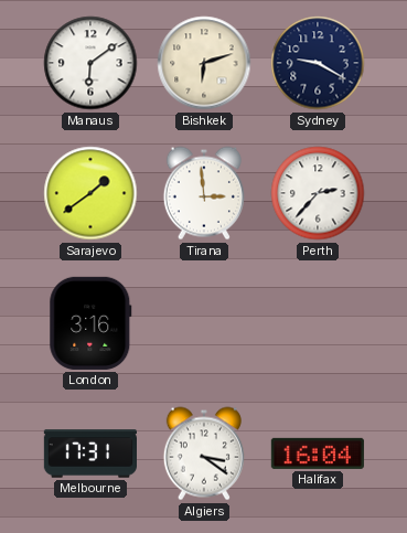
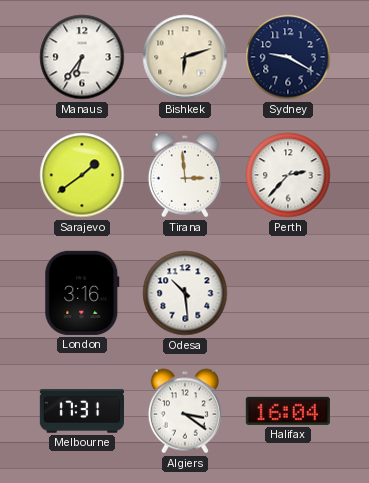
Manaus: 6:09 -> 6:36
Odesa: none -> 10:29
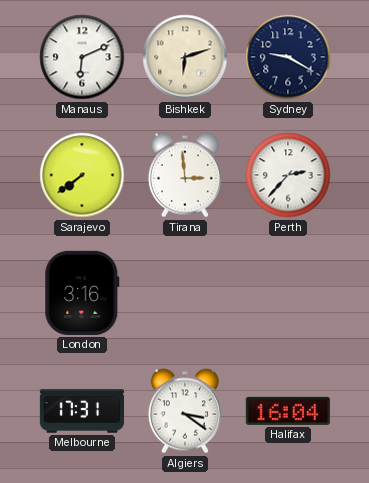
Manaus: 6:36 -> 6:11
Sarajevo: 1:39 -> 7:39
Odesa: 10:29 -> none
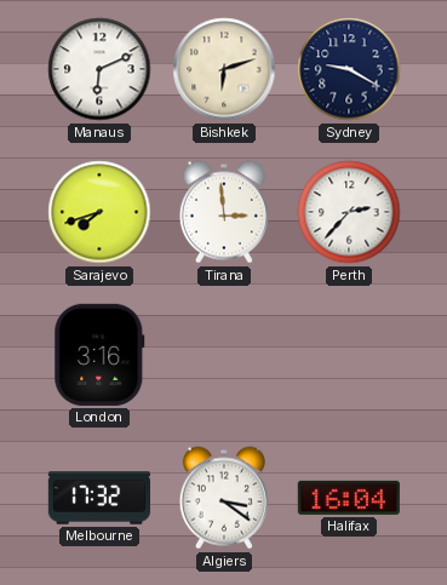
Sarajevo: 7:39 -> 7:42
Melbourne: 17:31 -> 17:32
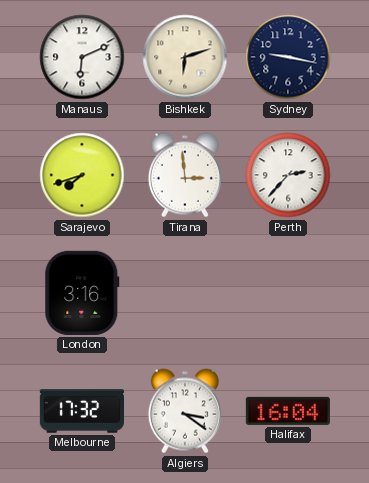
Sydney: 9:20 -> 9:17
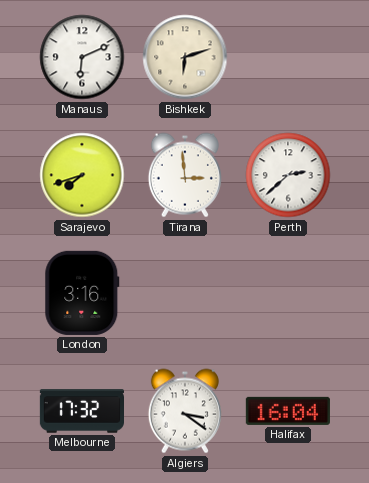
Sydney: 9:17 -> none
Perth: 2:37 -> 2:38
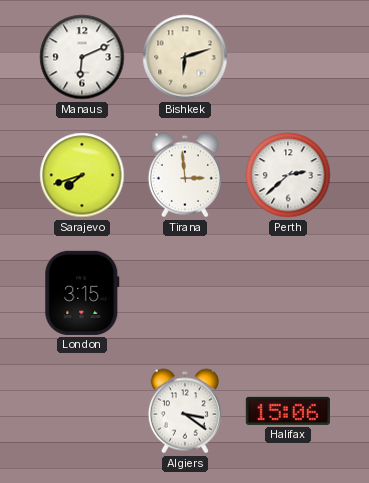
London: 3:16 -> 3:15
Melbourne: 17:32 -> none
Halifax: 16:04 -> 15:06
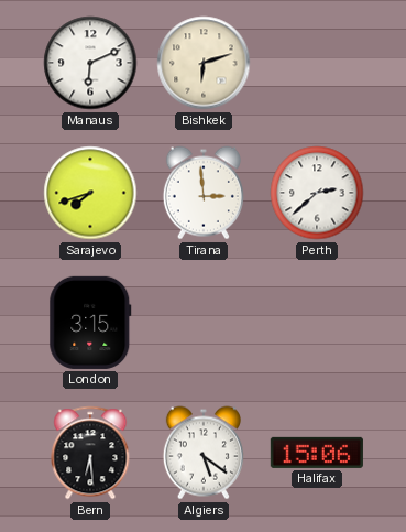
Bern: none -> 6:29
Algiers: 3:21 -> 5:21
